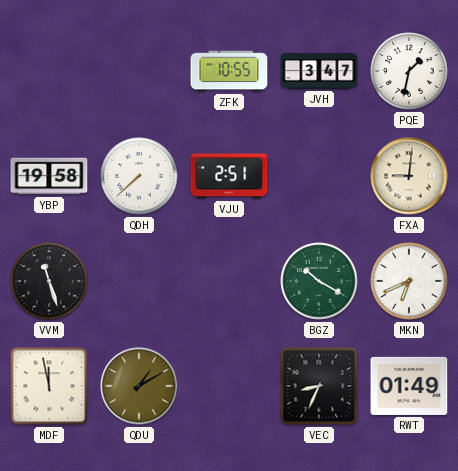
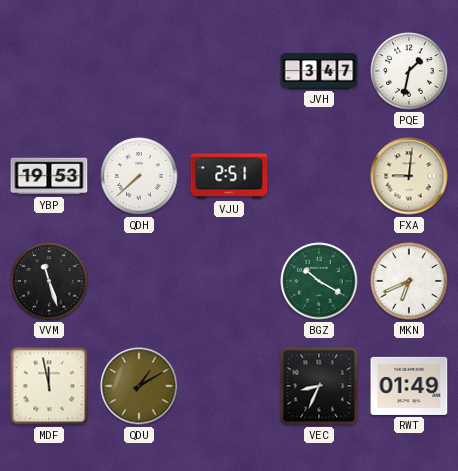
ZFK: 10:55 -> none
YBP: 19:58 -> 19:53
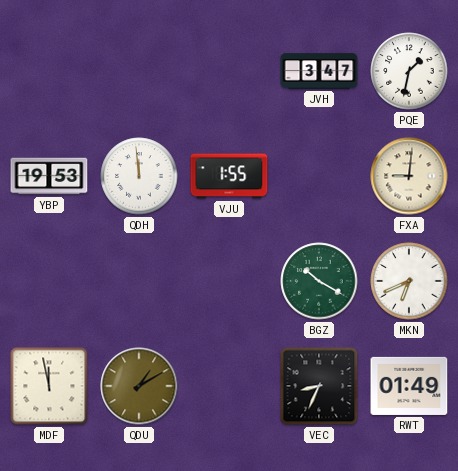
QDH: 7:38 -> 11:59
VJU: 2:51 -> 1:55
VVM: 11:27 -> none
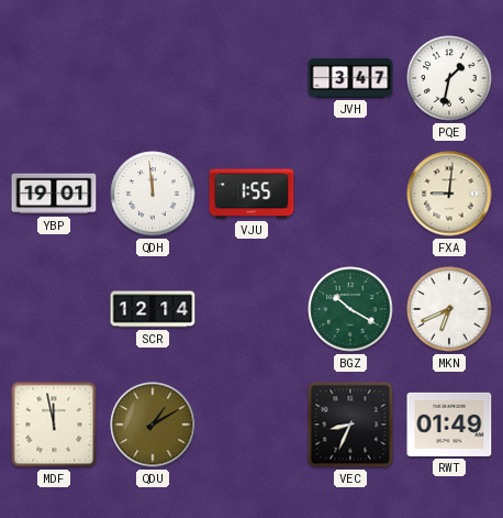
YBP: 19:53 -> 19:01
SCR: none -> 12:14
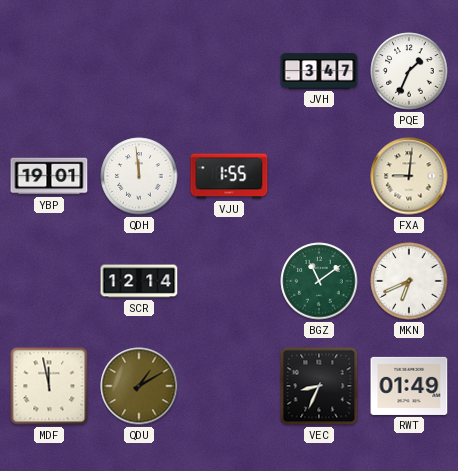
PQE: 1:32 -> 1:34
BGZ: 10:20 -> 11:09
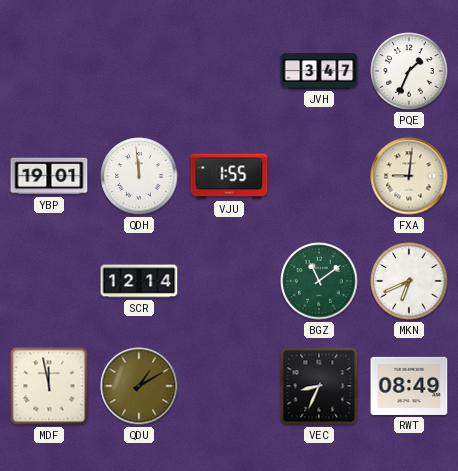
RWT: 01:49 -> 08:49
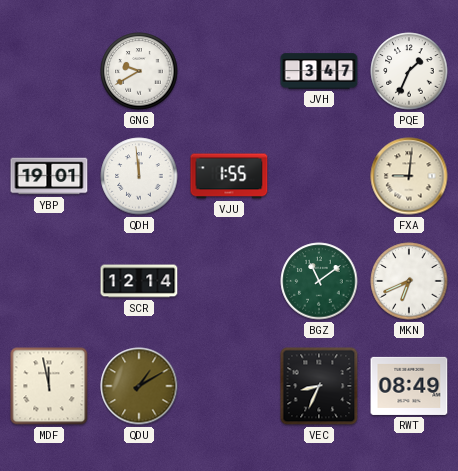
GNG: none -> 9:40
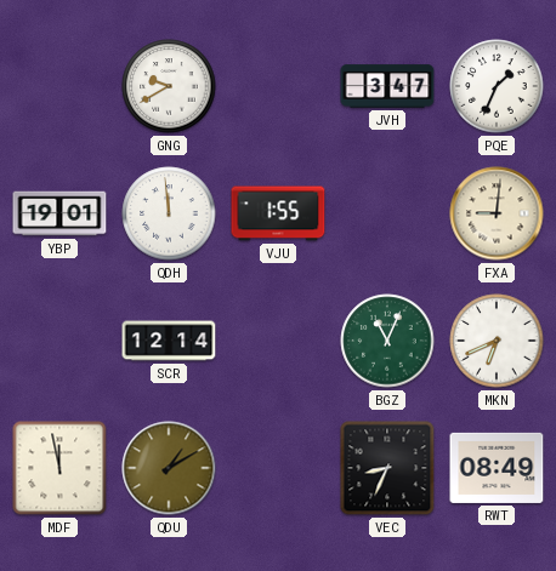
BGZ: 11:09 -> 11:04
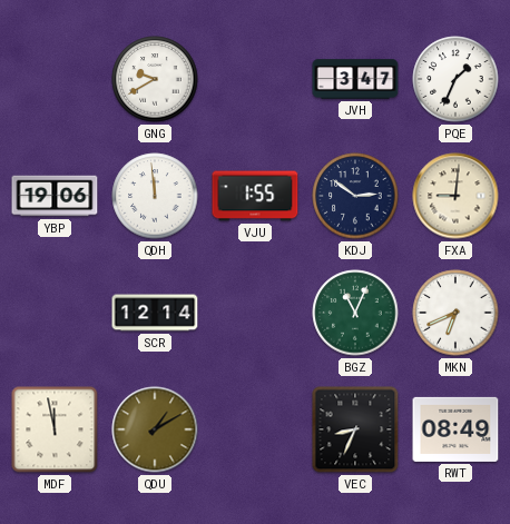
YBP: 19:01 -> 19:06
KDJ: none -> 2:51
